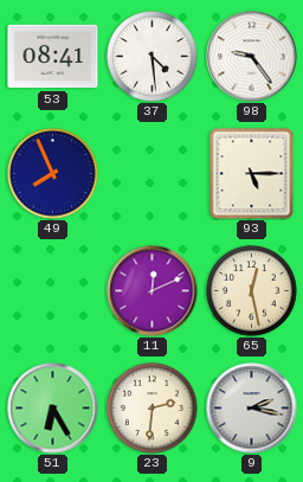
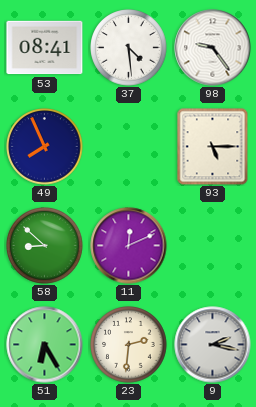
58: none -> 8:52
65: 12:28 -> none
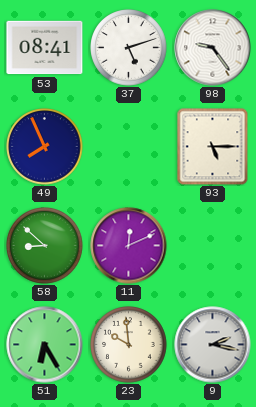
37: 4:29 -> 5:12
23: 2:31 -> 9:59
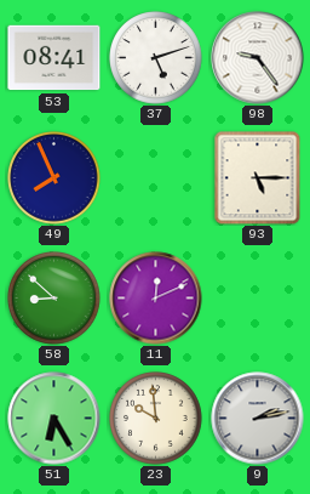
9: 2:17 -> 2:13
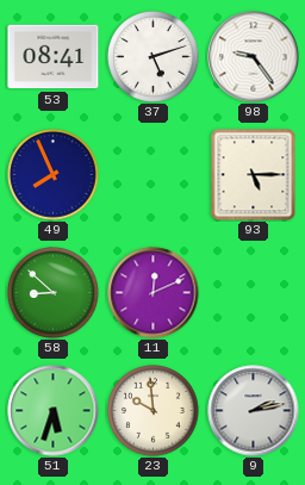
51: 6:25 -> 5:33
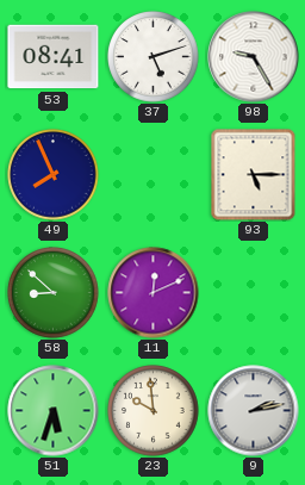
98: 9:24 -> 9:25
